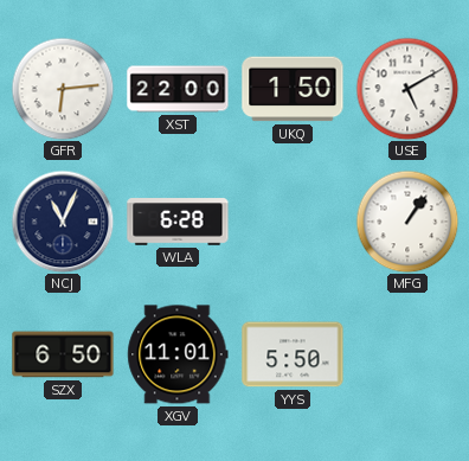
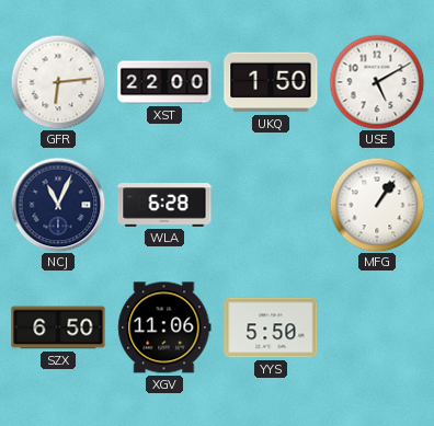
XGV: 11:01 -> 11:06
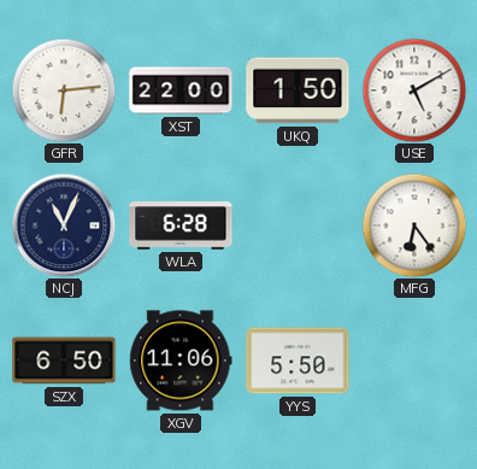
MFG: 1:06 -> 6:24
